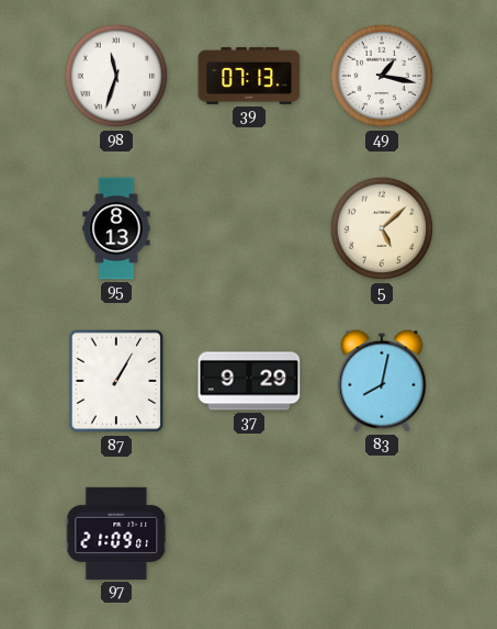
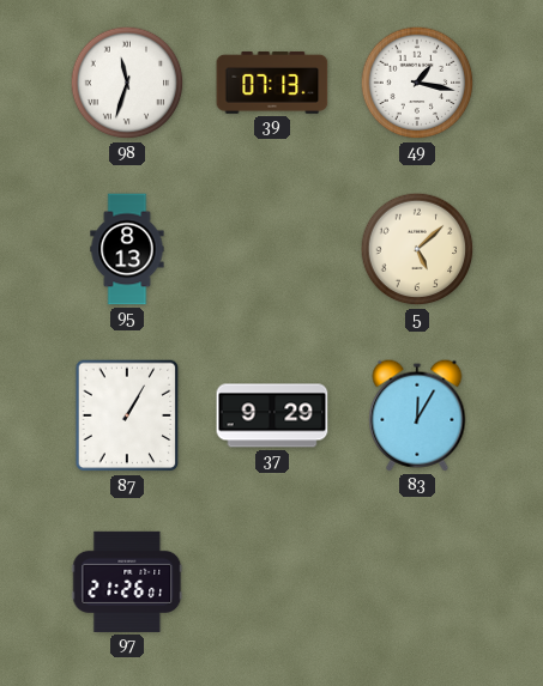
83: 8:02 -> 12:05
97: 21:09 -> 21:26
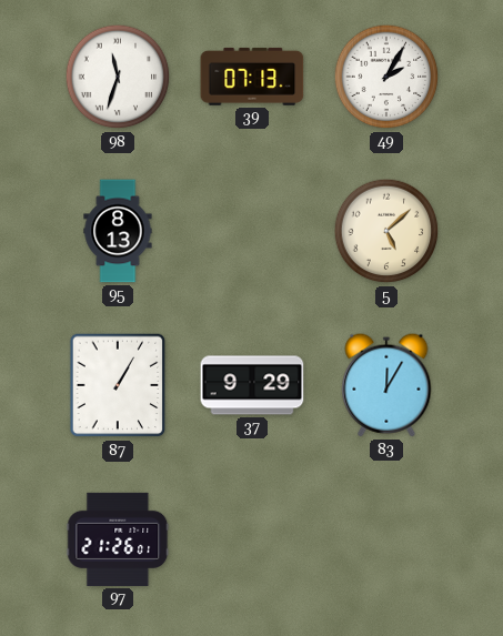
49: 1:17 -> 2:05
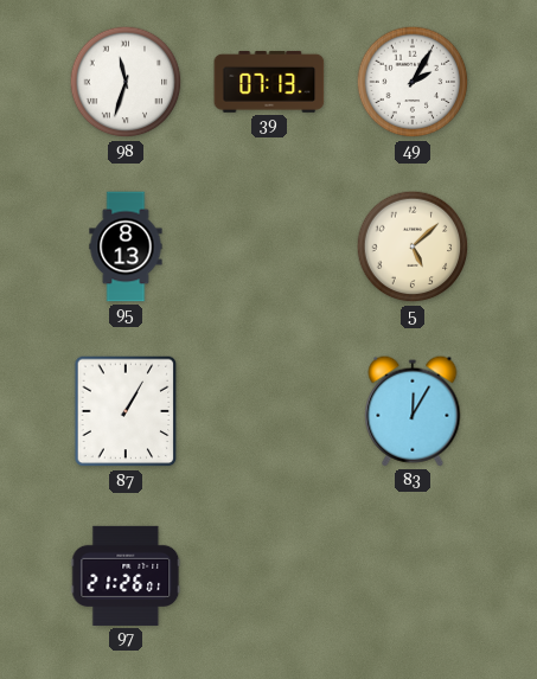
37: 9:29 -> none
